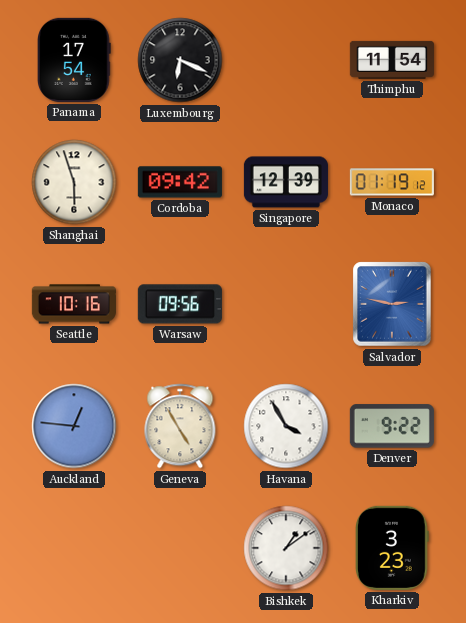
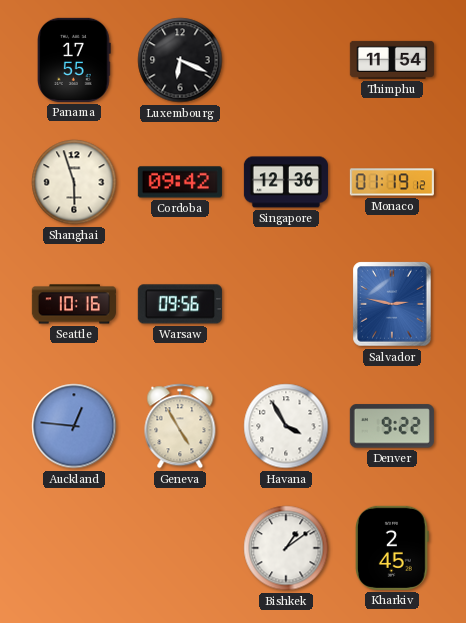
Panama: 17:54 -> 17:55
Singapore: 12:39 -> 12:36
Kharkiv: 3:23 -> 2:45
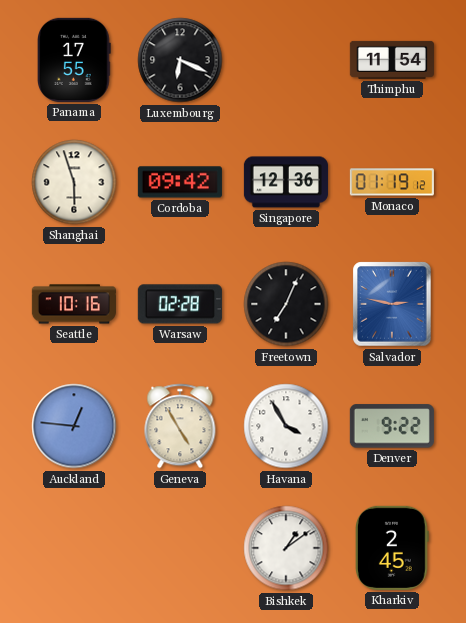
Warsaw: 09:56 -> 02:28
Freetown: none -> 7:04
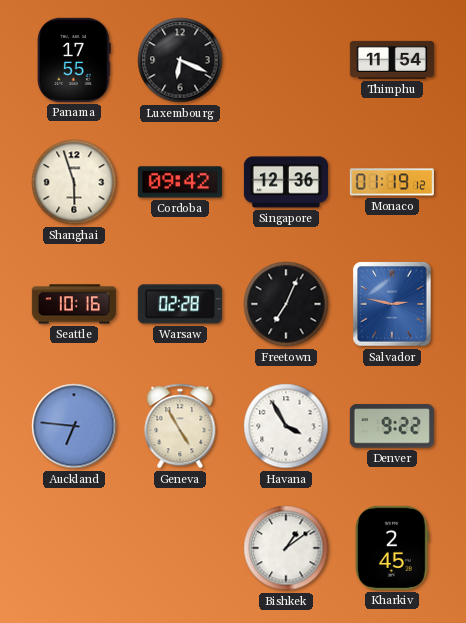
Auckland: 12:46 -> 6:46
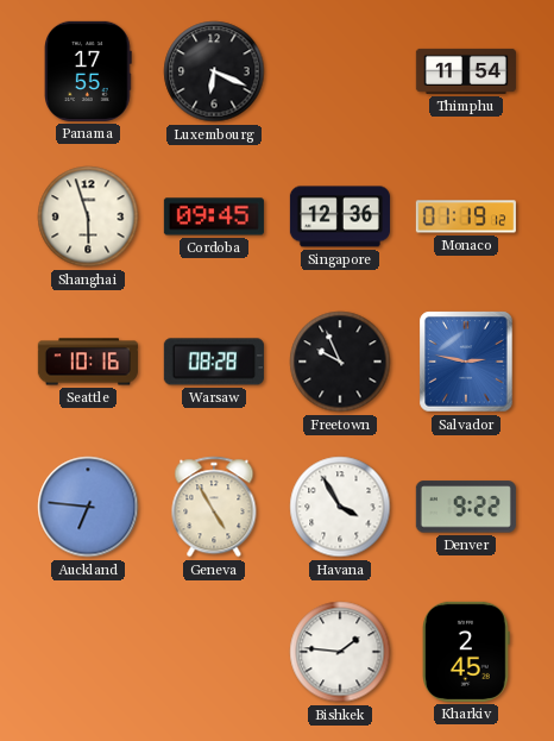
Cordoba: 09:42 -> 09:45
Warsaw: 02:28 -> 08:28
Freetown: 7:04 -> 9:56
Bishkek: 1:09 -> 1:46
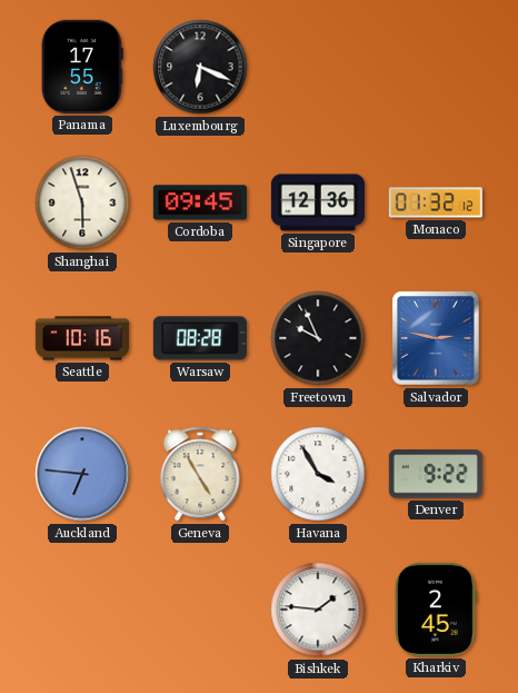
Thimphu: 11:54 -> none
Monaco: 01:19 -> 01:32
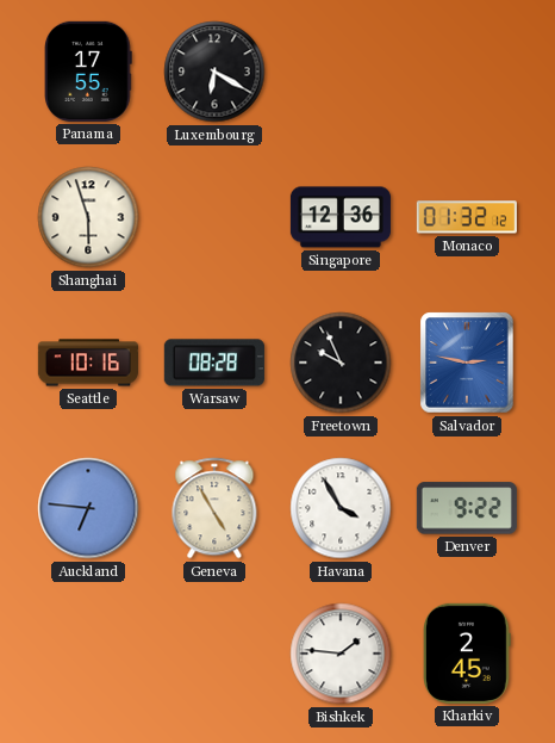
Luxembourg: 6:19 -> 6:20
Cordoba: 09:45 -> none
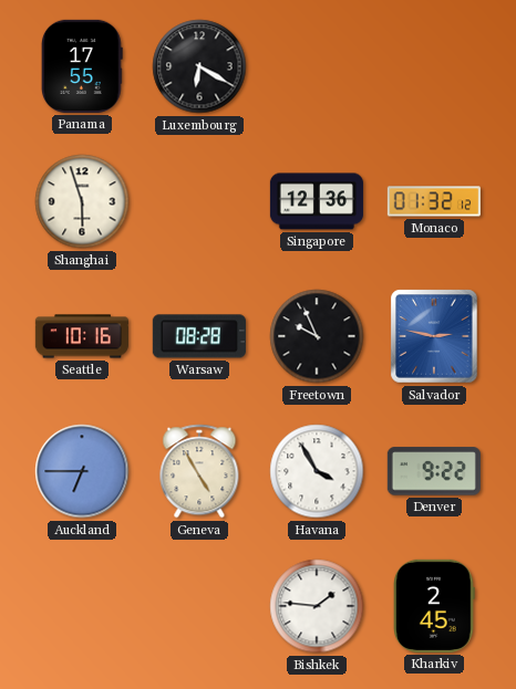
Auckland: 6:46 -> 6:45
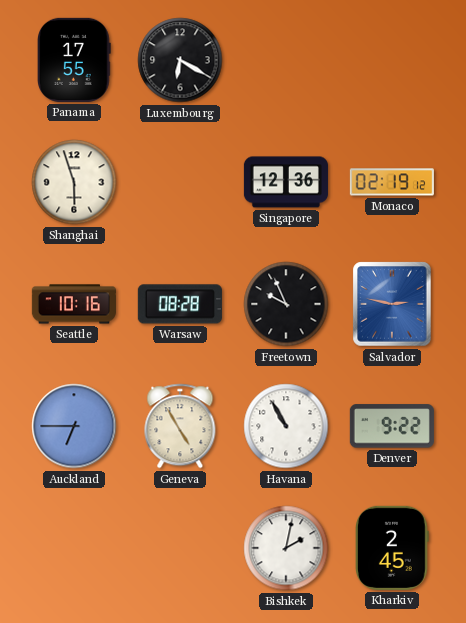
Monaco: 01:32 -> 02:19
Havana: 3:55 -> 10:55
Bishkek: 1:46 -> 2:02
